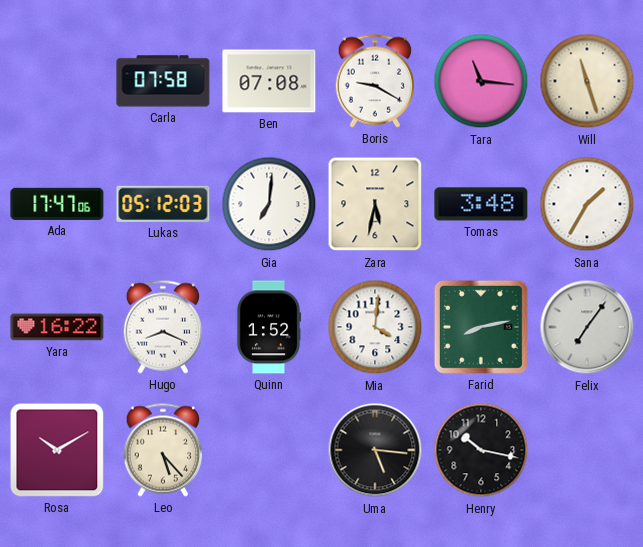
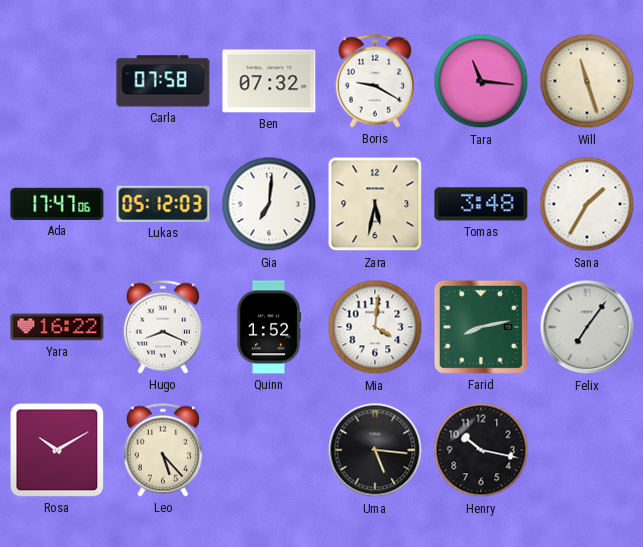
Ben: 07:08 -> 07:32
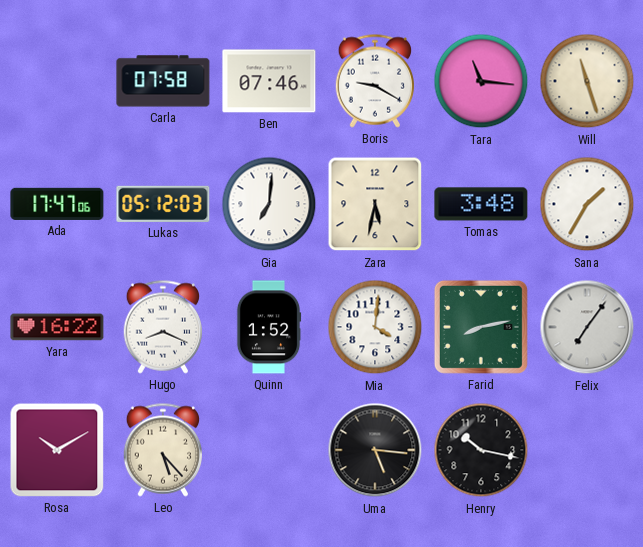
Ben: 07:32 -> 07:46
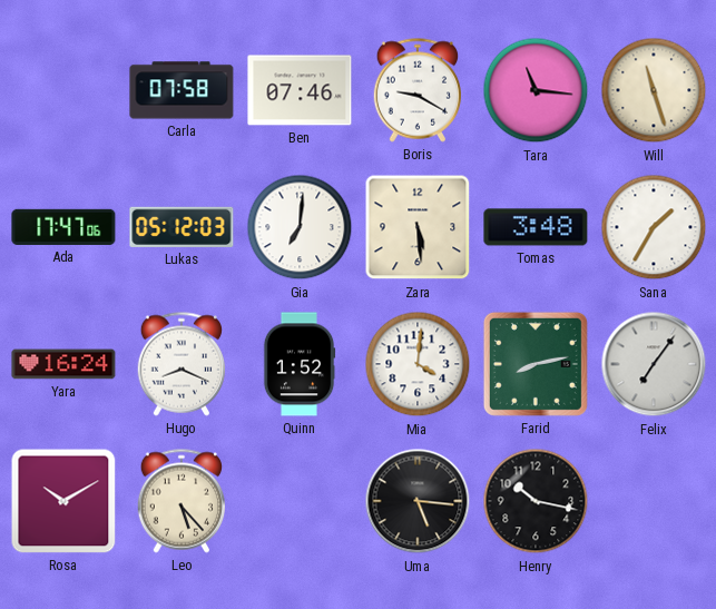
Zara: 5:32 -> 5:29
Yara: 16:22 -> 16:24
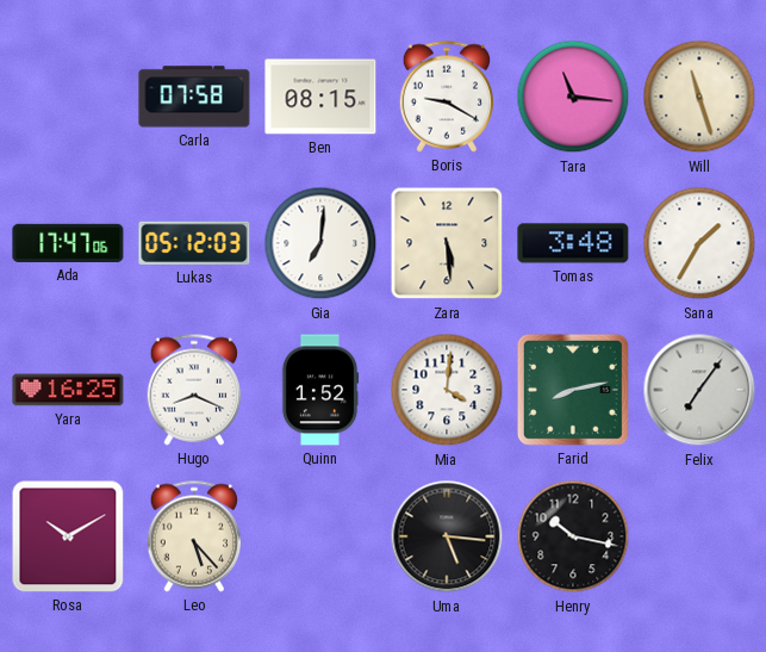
Ben: 07:46 -> 08:15
Yara: 16:24 -> 16:25
